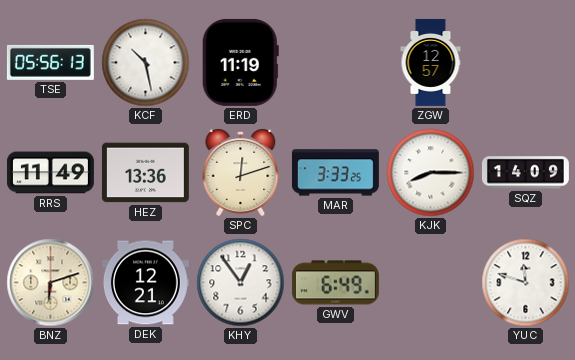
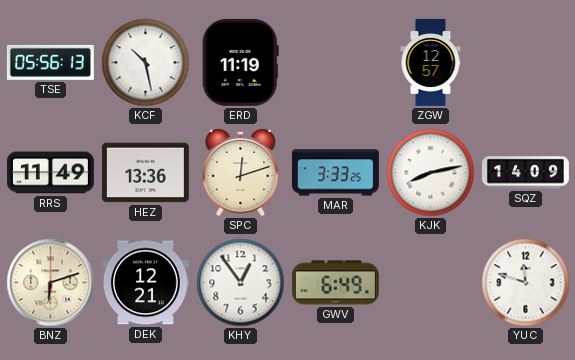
KJK: 8:15 -> 8:13
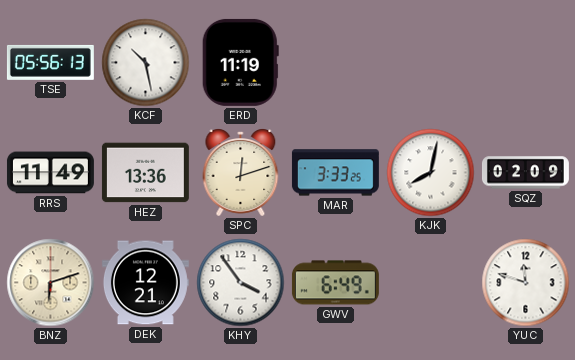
ZGW: 12:57 -> none
KJK: 8:13 -> 8:02
SQZ: 14:09 -> 02:09
KHY: 12:54 -> 3:54
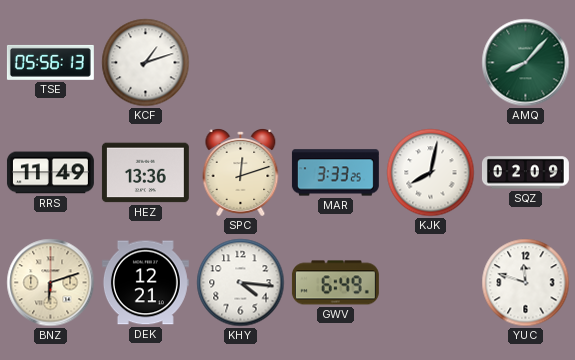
KCF: 10:28 -> 1:12
ERD: 11:19 -> none
AMQ: none -> 8:07
KHY: 3:54 -> 4:16
